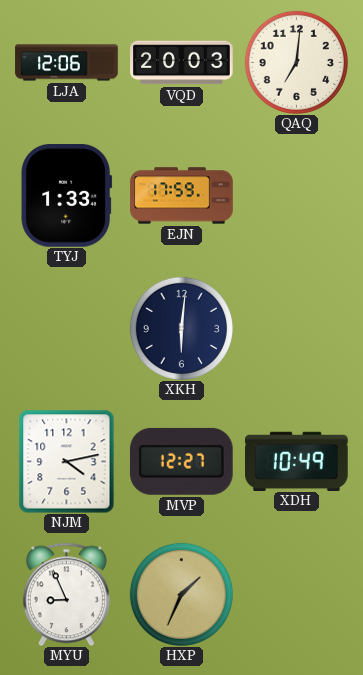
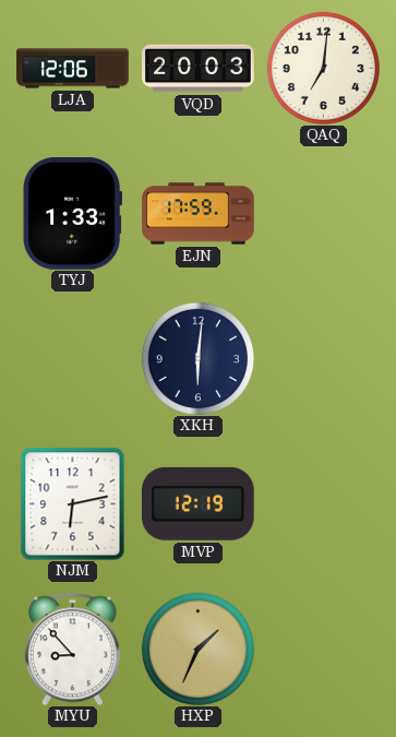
NJM: 4:13 -> 6:13
MVP: 12:27 -> 12:19
XDH: 10:49 -> none
MYU: 8:56 -> 8:53
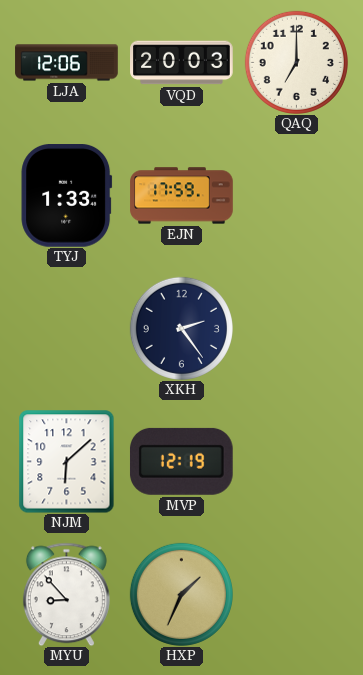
QAQ: 7:01 -> 7:00
XKH: 6:01 -> 2:24
NJM: 6:13 -> 6:08
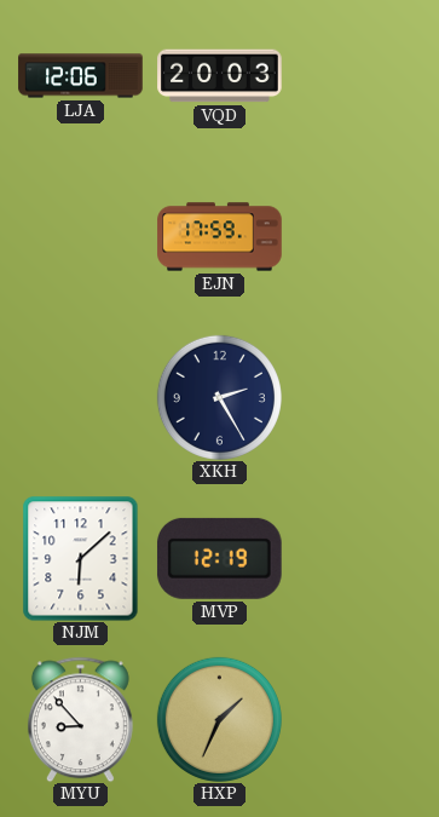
QAQ: 7:00 -> none
TYJ: 1:33 -> none
XKH: 2:24 -> 2:25
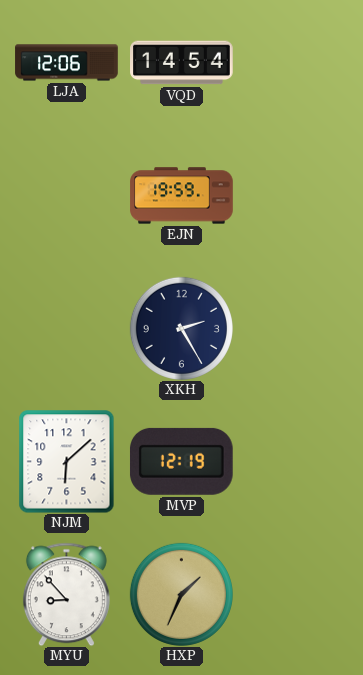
VQD: 20:03 -> 14:54
EJN: 17:59 -> 19:59
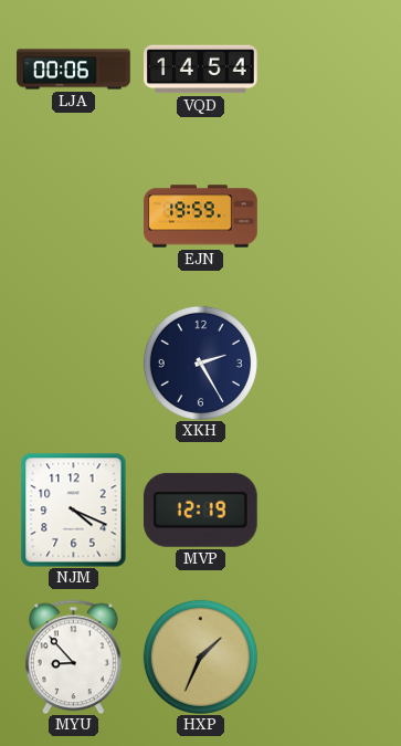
LJA: 12:06 -> 00:06
NJM: 6:08 -> 4:19
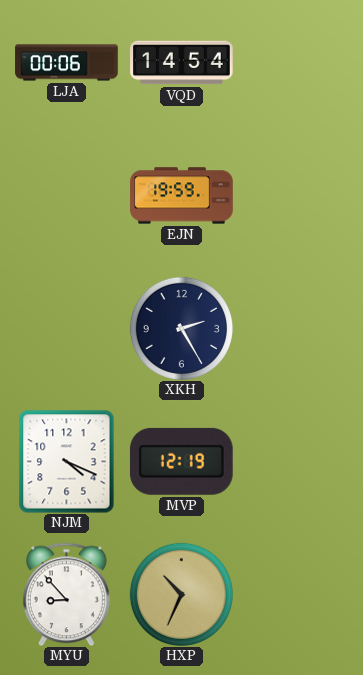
HXP: 1:34 -> 10:34
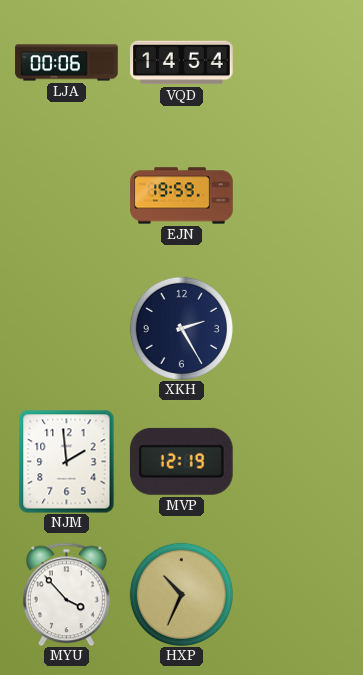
NJM: 4:19 -> 1:59
MYU: 8:53 -> 3:53
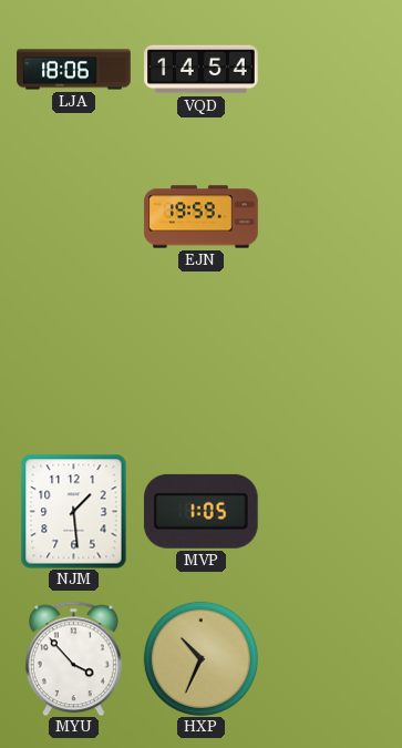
LJA: 00:06 -> 18:06
XKH: 2:25 -> none
NJM: 1:59 -> 1:29
MVP: 12:19 -> 1:05
